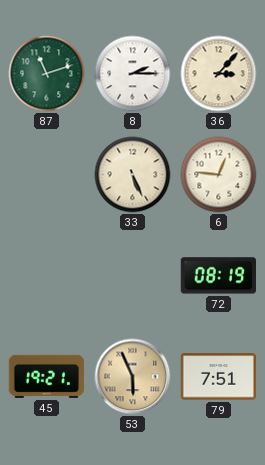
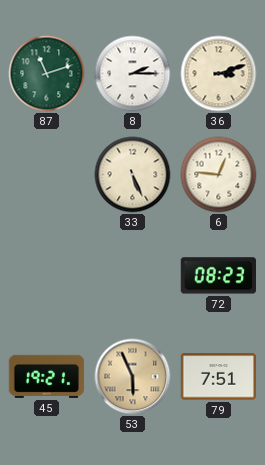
36: 3:07 -> 3:12
72: 08:19 -> 08:23
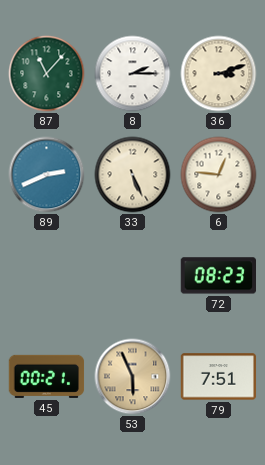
87: 11:12 -> 11:07
89: none -> 2:41
45: 19:21 -> 00:21
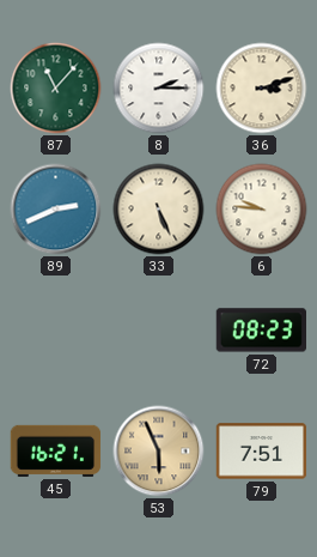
6: 12:46 -> 9:46
45: 00:21 -> 16:21
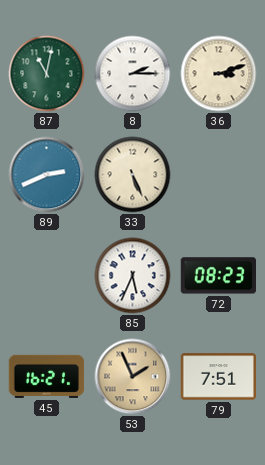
87: 11:07 -> 11:02
6: 9:46 -> none
85: none -> 5:34
53: 5:56 -> 1:56
